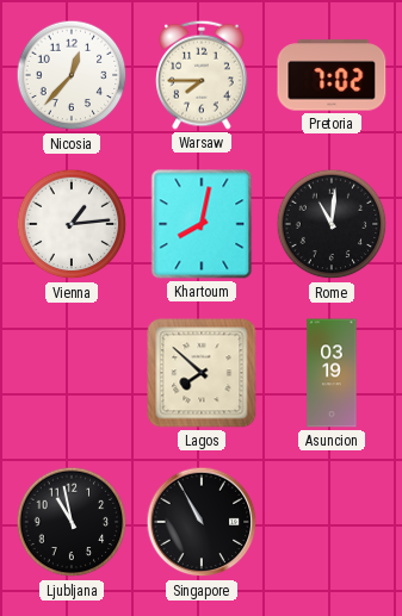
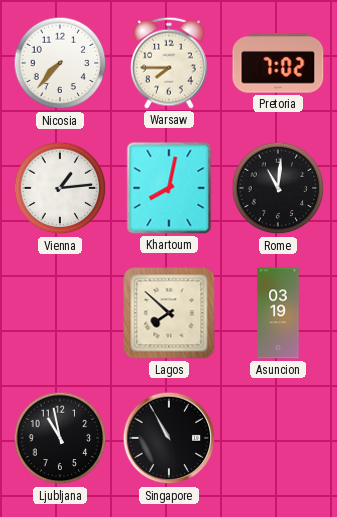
Nicosia: 12:37 -> 7:37
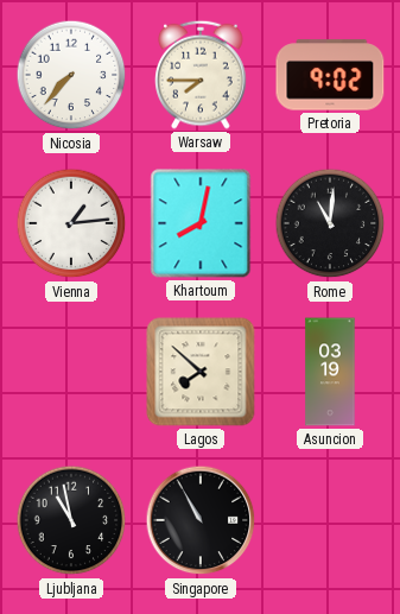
Pretoria: 7:02 -> 9:02
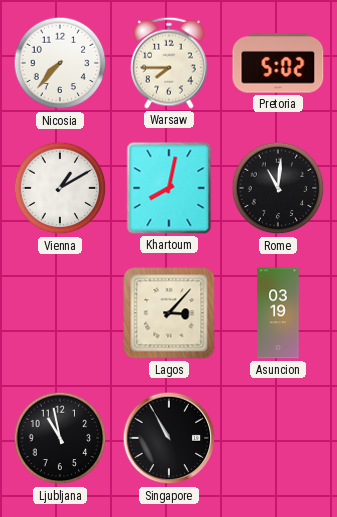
Pretoria: 9:02 -> 5:02
Vienna: 1:14 -> 1:10
Lagos: 7:52 -> 3:07
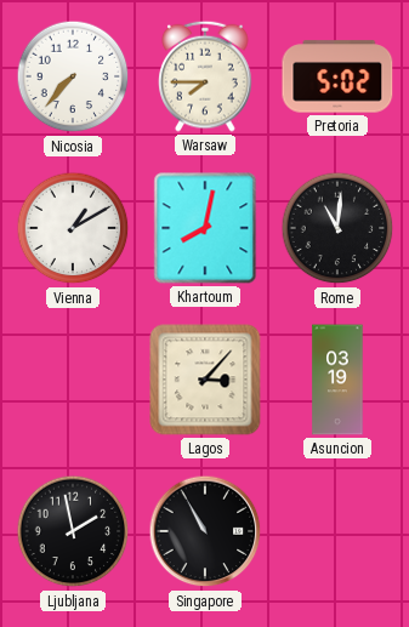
Ljubljana: 10:58 -> 1:58
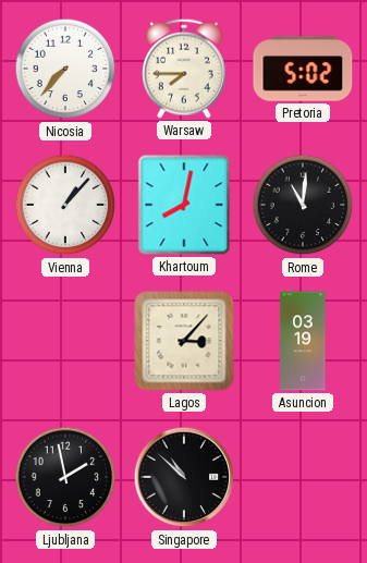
Vienna: 1:10 -> 1:07
Singapore: 10:55 -> 10:52
